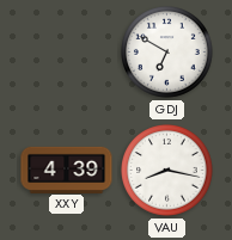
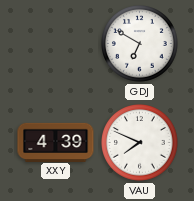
VAU: 8:17 -> 7:49
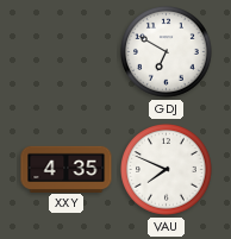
XXY: 4:39 -> 4:35
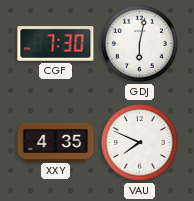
CGF: none -> 7:30
GDJ: 6:50 -> 6:02
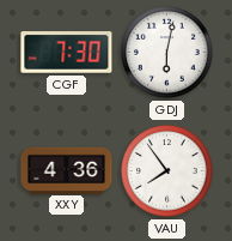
XXY: 4:35 -> 4:36
VAU: 7:49 -> 7:54
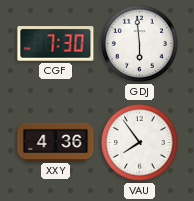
GDJ: 6:02 -> 5:59
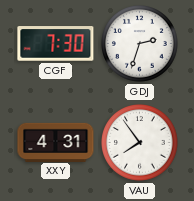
GDJ: 5:59 -> 2:33
XXY: 4:36 -> 4:31
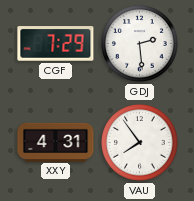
CGF: 7:30 -> 7:29
GDJ: 2:33 -> 2:29
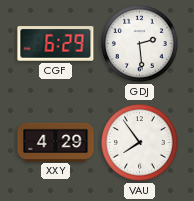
CGF: 7:29 -> 6:29
XXY: 4:31 -> 4:29
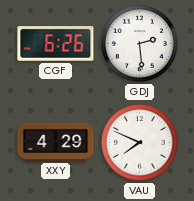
CGF: 6:29 -> 6:26
VAU: 7:54 -> 7:49
